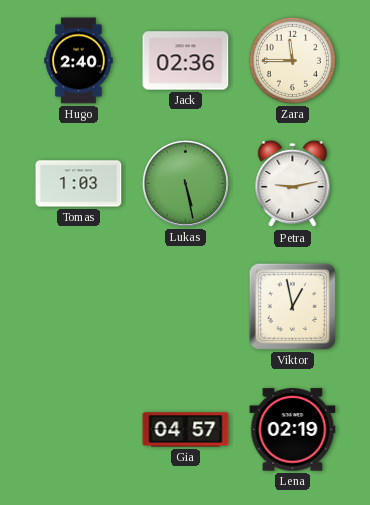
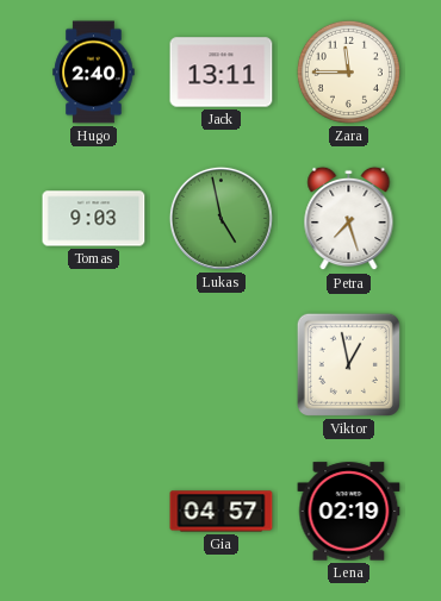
Jack: 02:36 -> 13:11
Tomas: 1:03 -> 9:03
Lukas: 5:28 -> 4:58
Petra: 9:13 -> 7:27
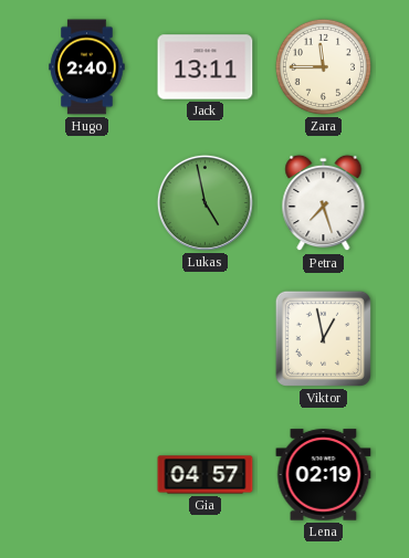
Tomas: 9:03 -> none
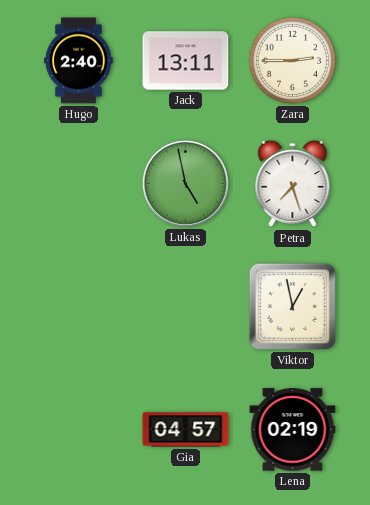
Zara: 11:45 -> 2:45
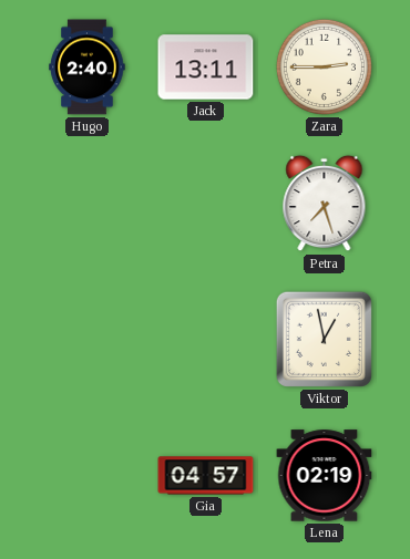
Lukas: 4:58 -> none
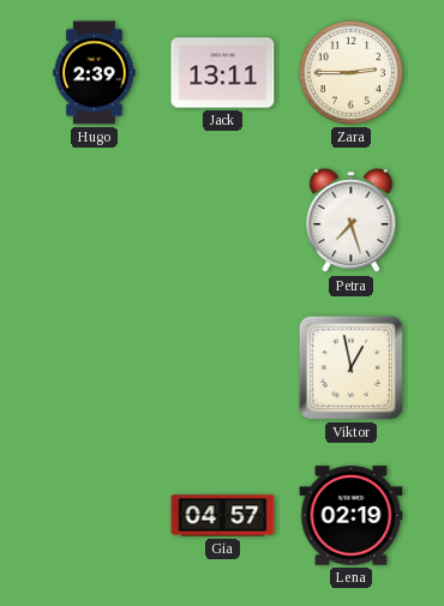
Hugo: 2:40 -> 2:39
